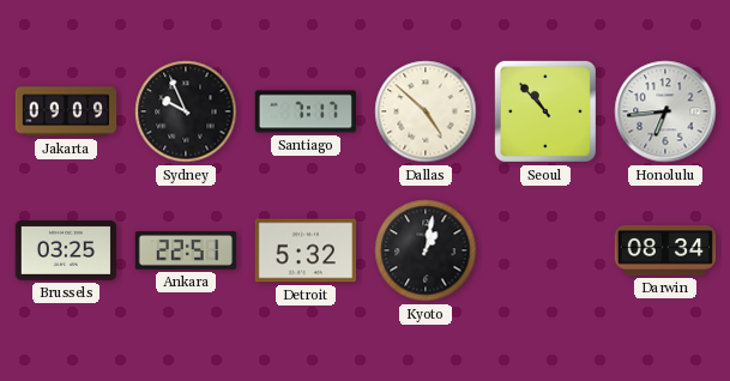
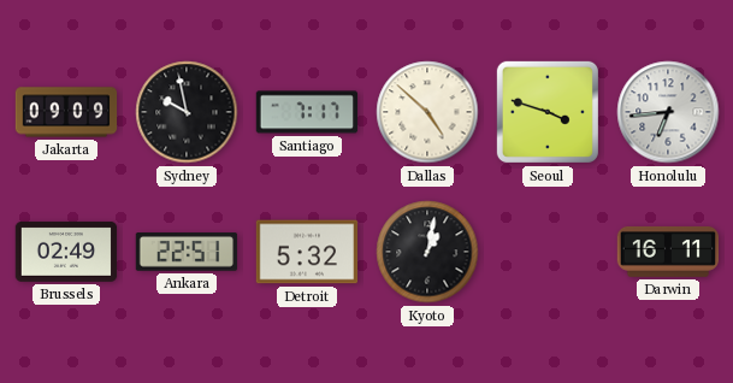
Sydney: 9:56 -> 9:58
Seoul: 10:53 -> 3:48
Brussels: 03:25 -> 02:49
Darwin: 08:34 -> 16:11
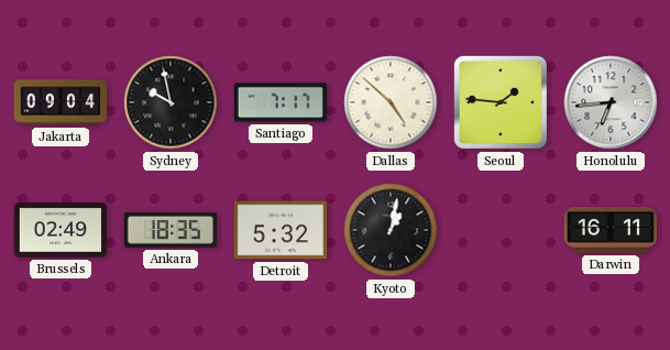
Jakarta: 09:09 -> 09:04
Seoul: 3:48 -> 1:46
Ankara: 22:51 -> 18:35
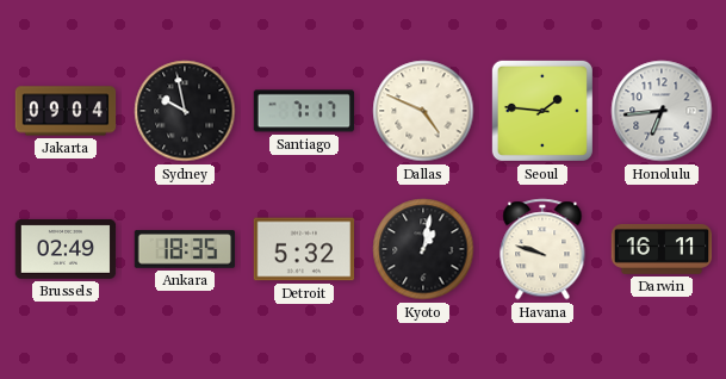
Dallas: 4:52 -> 4:49
Havana: none -> 9:48
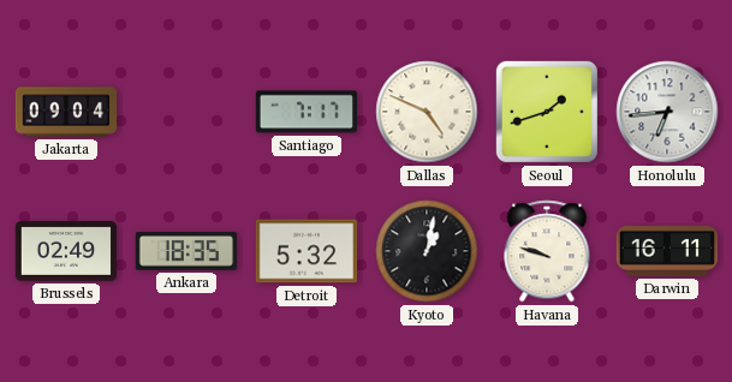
Sydney: 9:58 -> none
Seoul: 1:46 -> 1:42
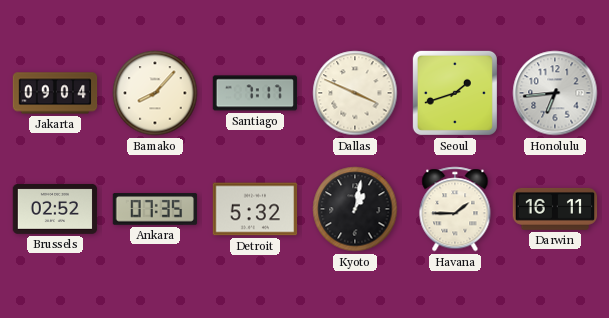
Bamako: none -> 8:07
Dallas: 4:49 -> 3:49
Brussels: 02:49 -> 02:52
Ankara: 18:35 -> 07:35
Havana: 9:48 -> 1:45
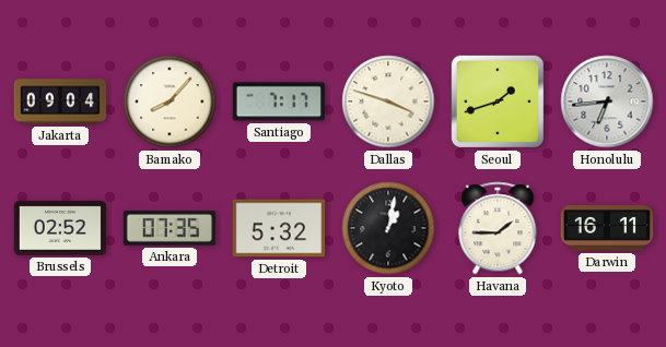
Dallas: 3:49 -> 3:48
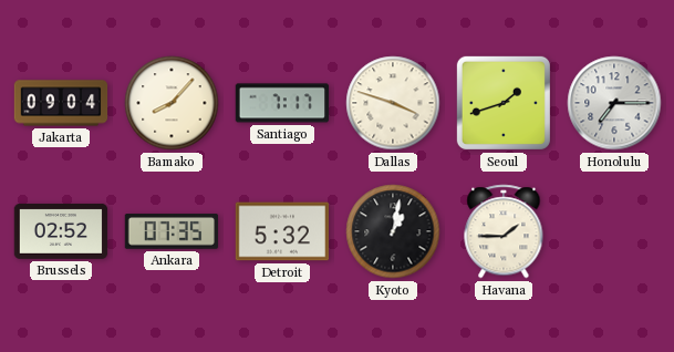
Honolulu: 6:44 -> 7:15
Darwin: 16:11 -> none
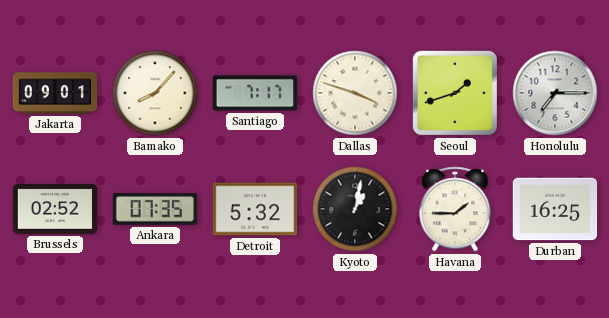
Jakarta: 09:04 -> 09:01
Durban: none -> 16:25
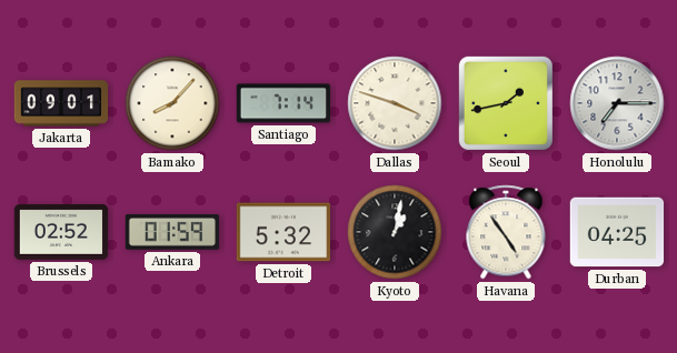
Santiago: 7:17 -> 7:14
Seoul: 1:42 -> 1:43
Ankara: 07:35 -> 01:59
Havana: 1:45 -> 4:54
Durban: 16:25 -> 04:25
